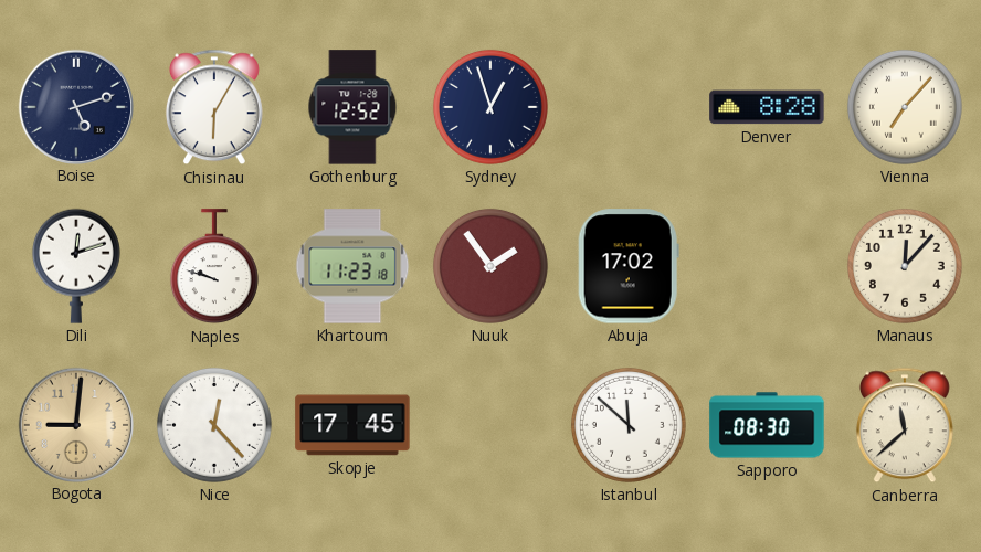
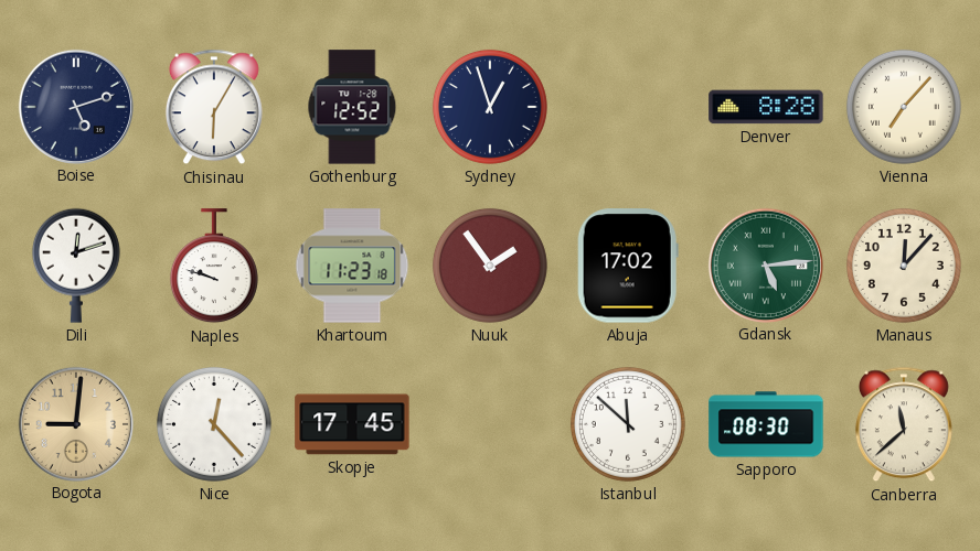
Gdansk: none -> 5:14
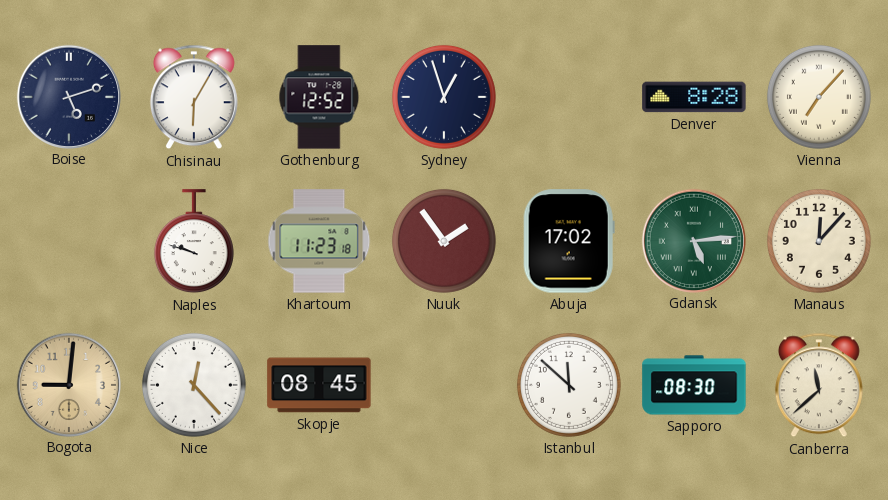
Dili: 12:12 -> none
Skopje: 17:45 -> 08:45
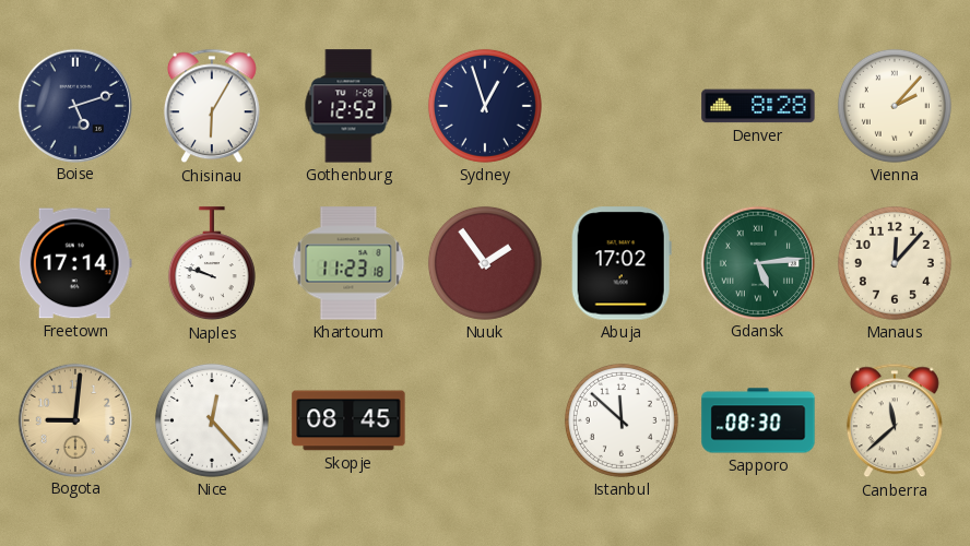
Vienna: 7:07 -> 2:07
Freetown: none -> 17:14
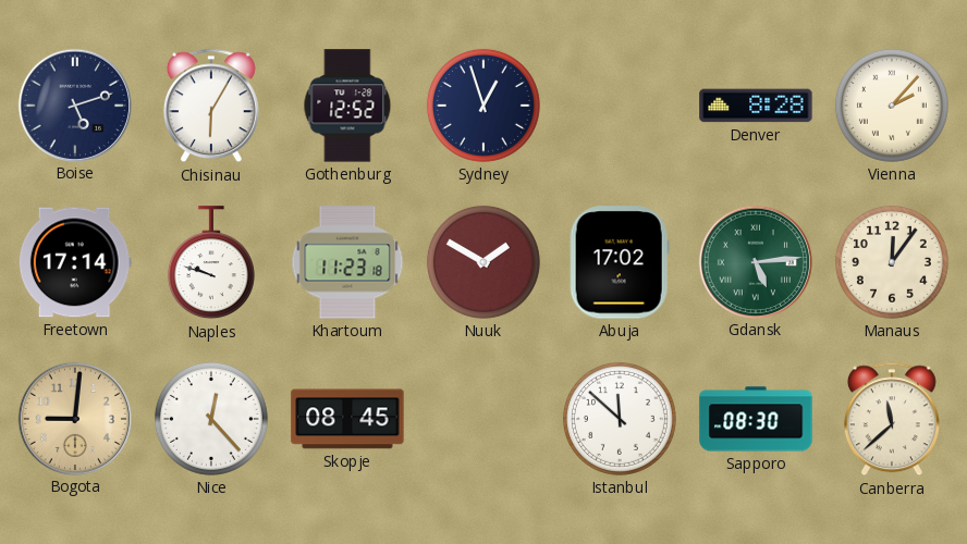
Nuuk: 1:54 -> 1:50
Manaus: 12:07 -> 12:06
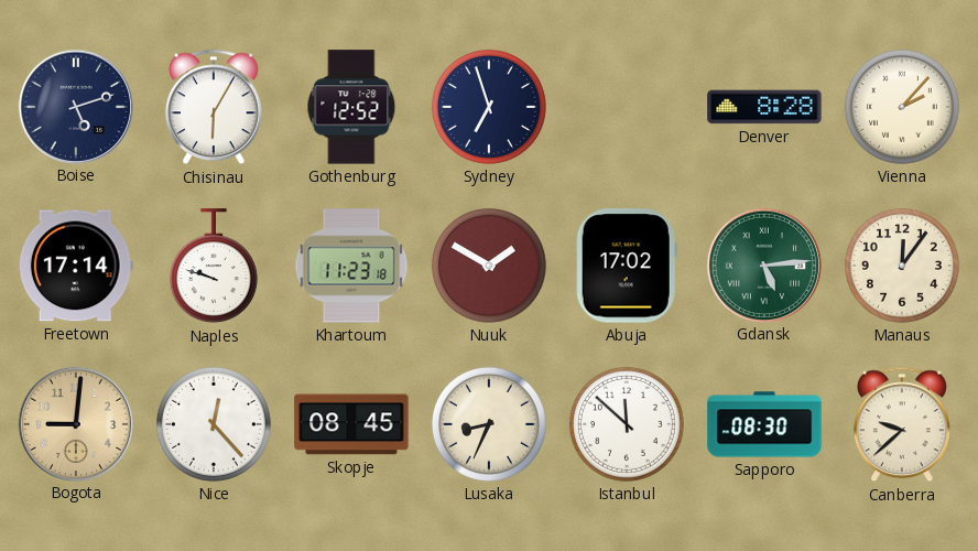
Sydney: 12:57 -> 6:57
Lusaka: none -> 8:34
Canberra: 11:38 -> 9:38
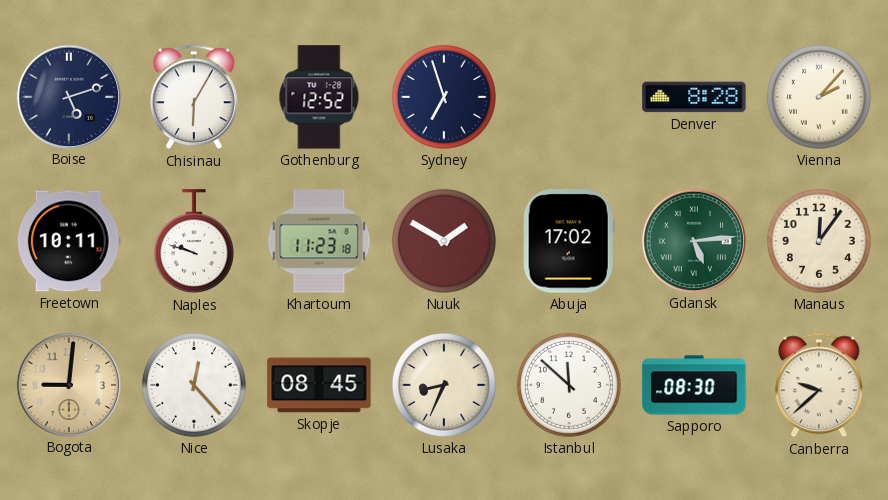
Freetown: 17:14 -> 10:11
